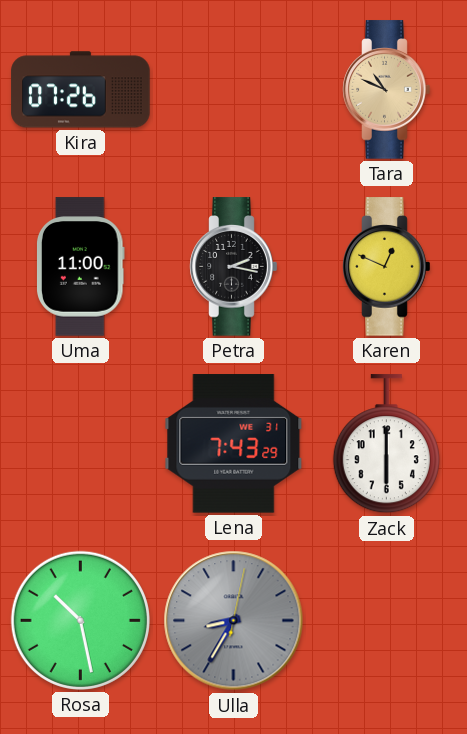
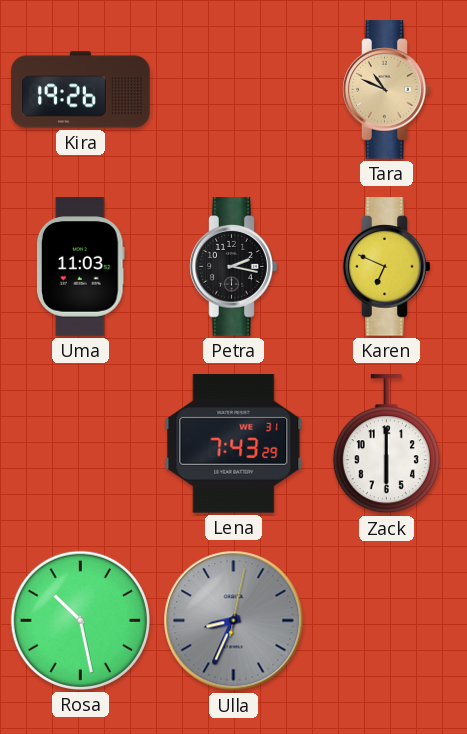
Kira: 07:26 -> 19:26
Uma: 11:00 -> 11:03
Karen: 12:49 -> 6:49
Ulla: 8:35 -> 8:34
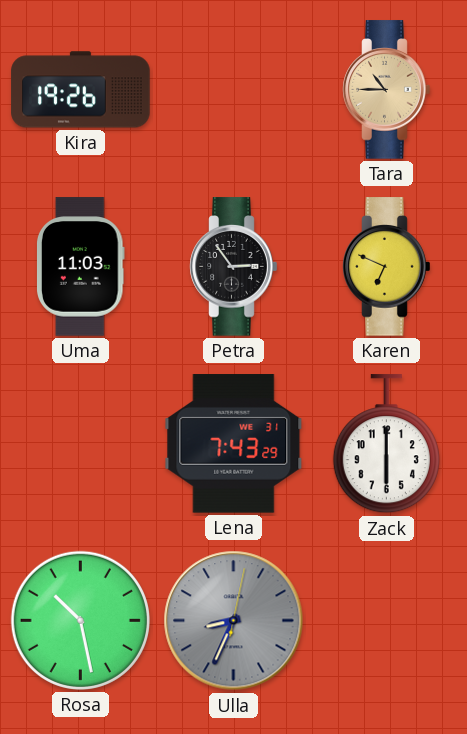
Tara: 10:49 -> 10:45
Petra: 2:17 -> 2:54
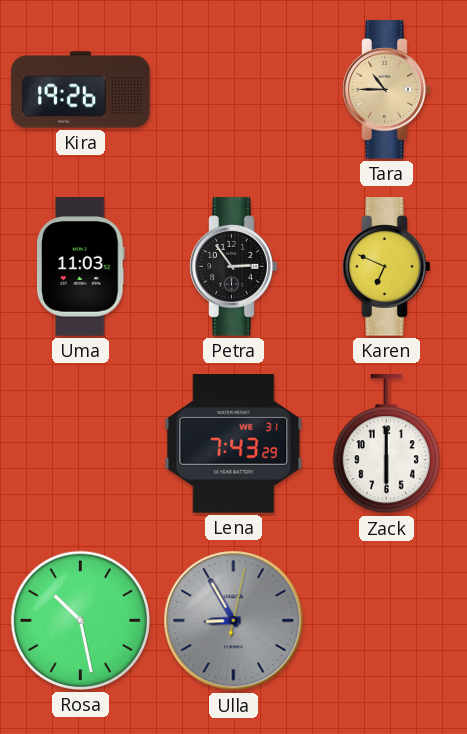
Ulla: 8:34 -> 8:55
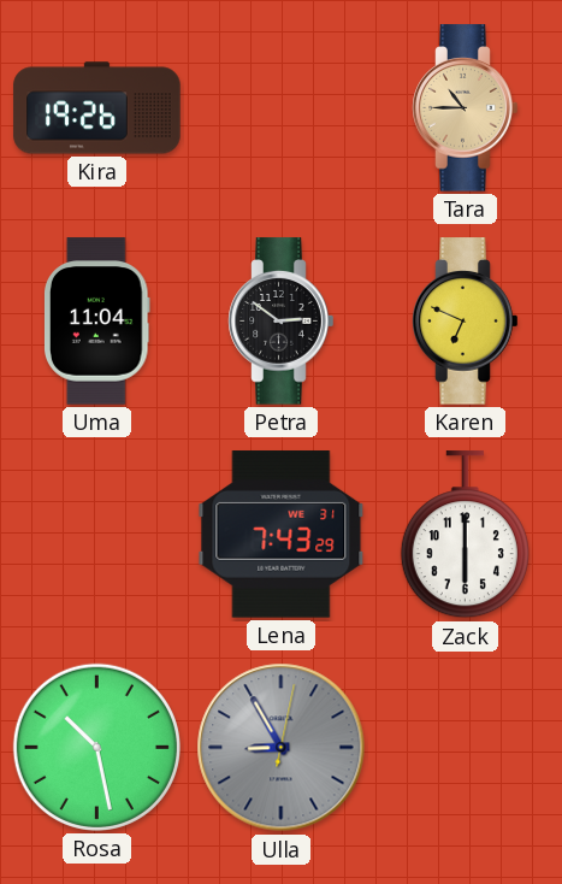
Uma: 11:03 -> 11:04
Petra: 2:54 -> 2:51
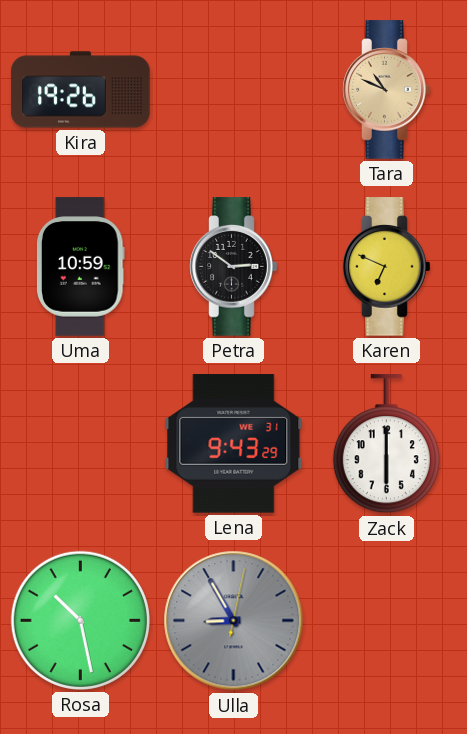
Tara: 10:45 -> 10:49
Uma: 11:04 -> 10:59
Lena: 7:43 -> 9:43
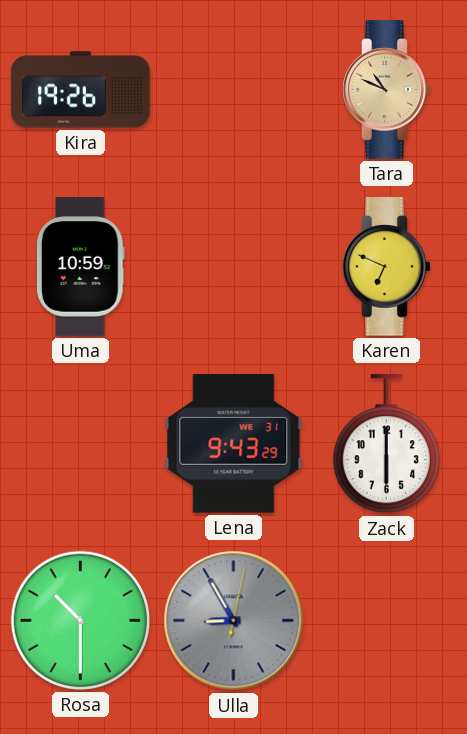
Petra: 2:51 -> none
Rosa: 10:28 -> 10:30
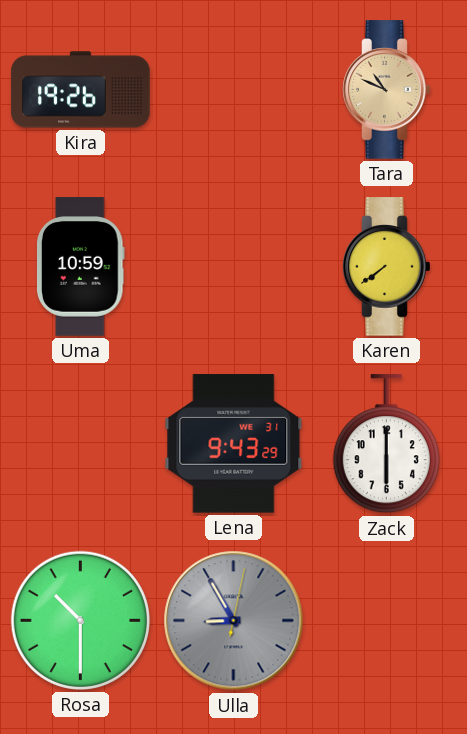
Karen: 6:49 -> 7:39
